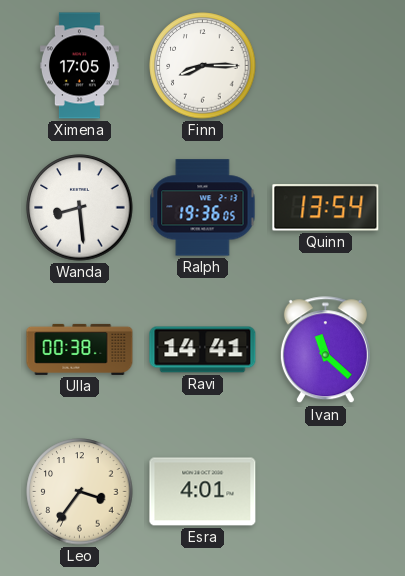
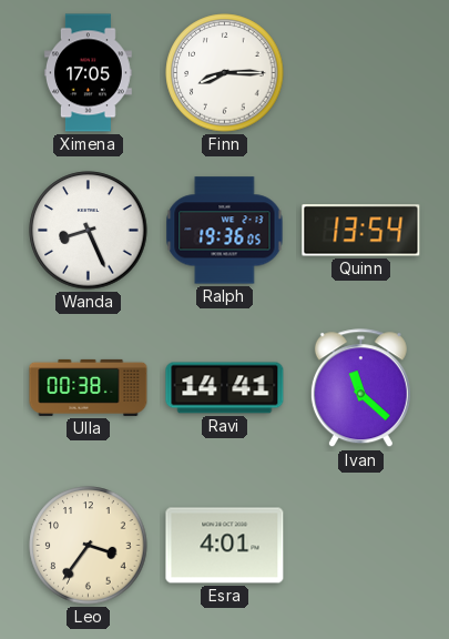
Wanda: 8:29 -> 8:26
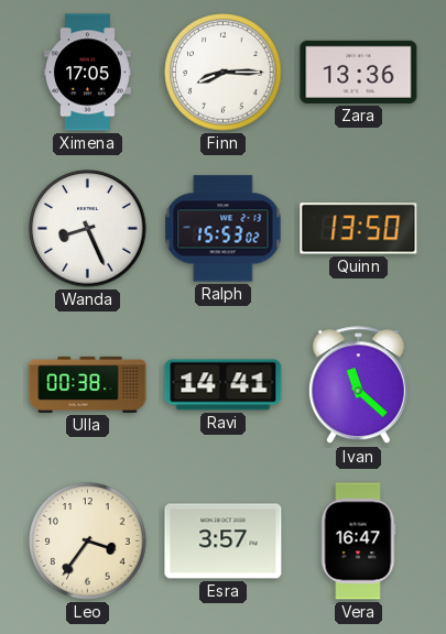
Zara: none -> 13:36
Ralph: 19:36 -> 15:53
Quinn: 13:54 -> 13:50
Esra: 4:01 -> 3:57
Vera: none -> 16:47
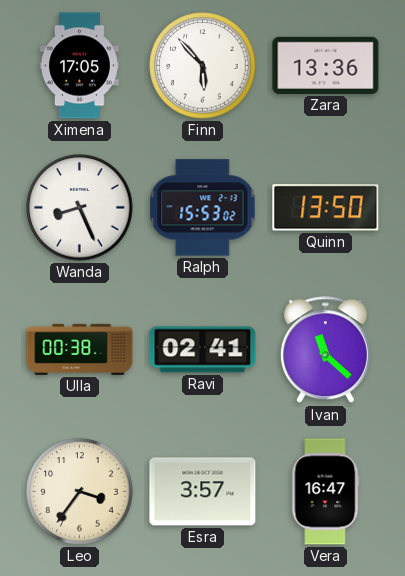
Finn: 8:15 -> 5:53
Ravi: 14:41 -> 02:41
